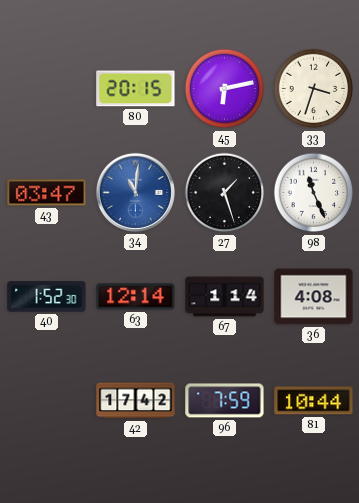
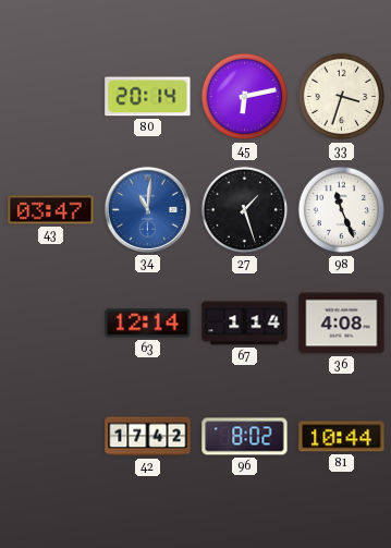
80: 20:15 -> 20:14
40: 1:52 -> none
96: 7:59 -> 8:02
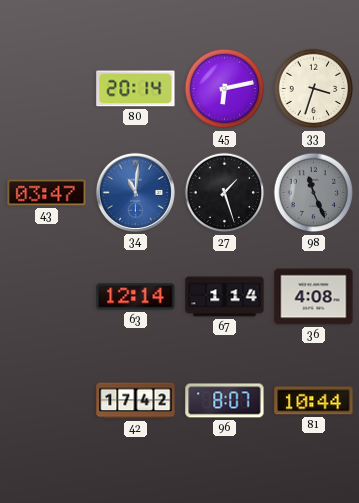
98 dial: white -> grey
96: 8:02 -> 8:07
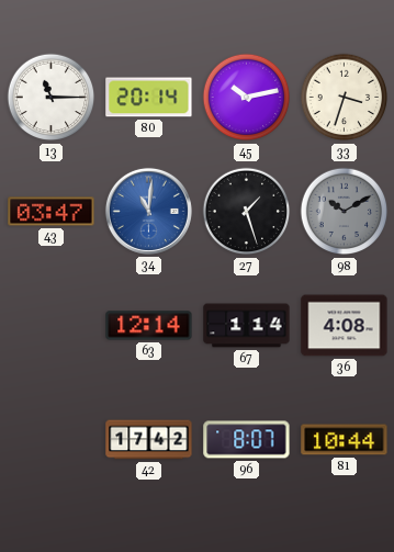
13: none -> 11:15
45: 6:13 -> 10:13
98: 11:26 -> 10:10
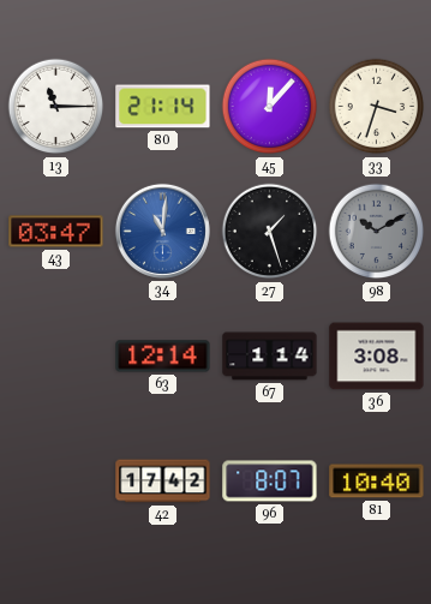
80: 20:14 -> 21:14
45: 10:13 -> 12:07
36: 4:08 -> 3:08
81: 10:44 -> 10:40
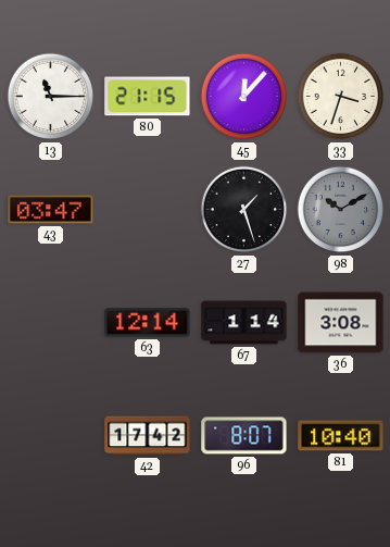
80: 21:14 -> 21:15
34: 11:01 -> none
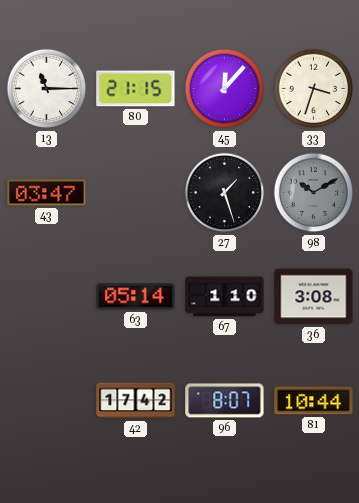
63: 12:14 -> 05:14
67: 1:14 -> 1:10
81: 10:40 -> 10:44
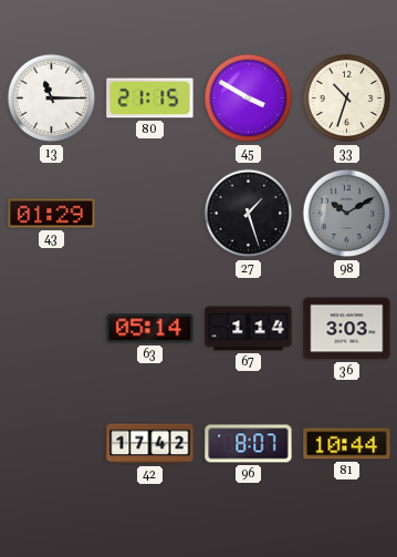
45: 12:07 -> 3:50
33: 3:33 -> 10:33
43: 03:47 -> 01:29
67: 1:10 -> 1:14
36: 3:08 -> 3:03
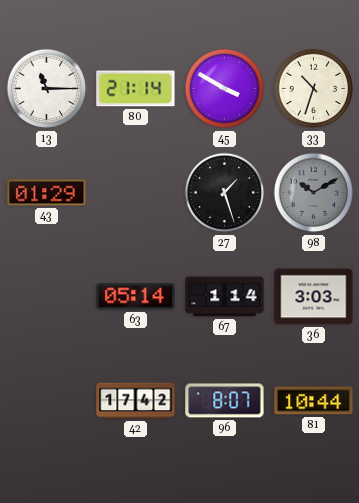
80: 21:15 -> 21:14
